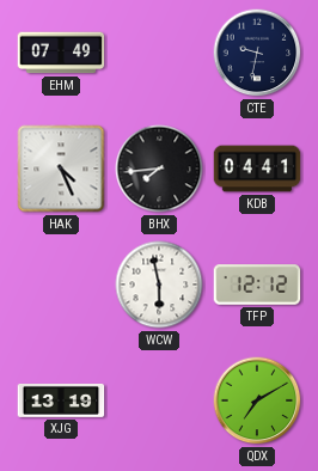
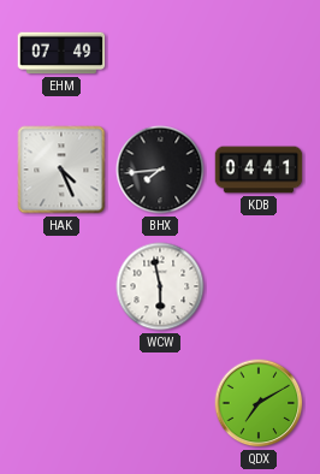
CTE: 9:32 -> none
TFP: 12:12 -> none
XJG: 13:19 -> none
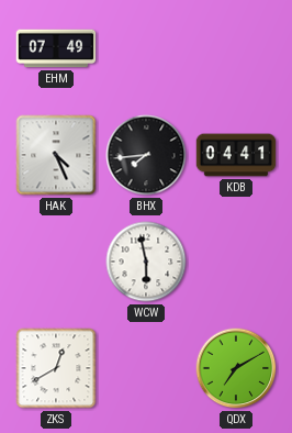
ZKS: none -> 12:40
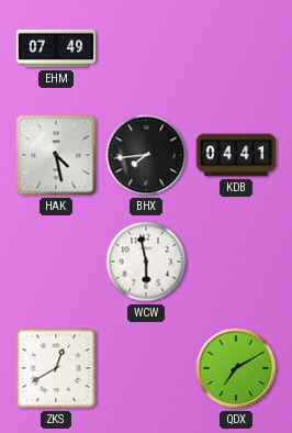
HAK: 4:26 -> 4:28
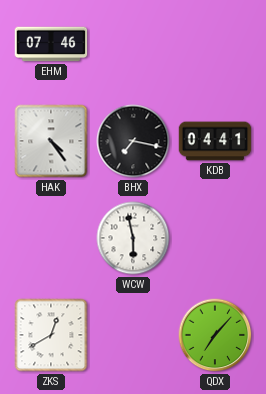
EHM: 07:49 -> 07:46
HAK: 4:28 -> 4:24
BHX: 7:44 -> 7:17
QDX: 7:10 -> 7:07
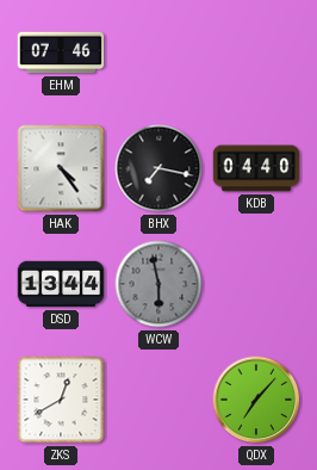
KDB: 04:41 -> 04:40
DSD: none -> 13:44
WCW dial: white -> grey
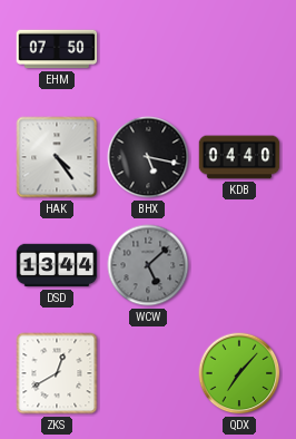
EHM: 07:46 -> 07:50
BHX: 7:17 -> 5:17
WCW: 5:58 -> 5:08
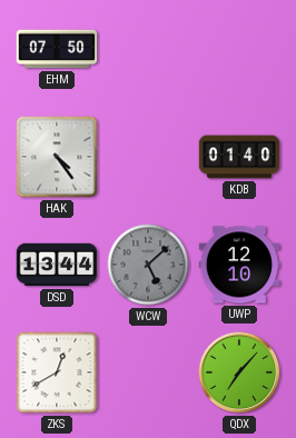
BHX: 5:17 -> none
KDB: 04:40 -> 01:40
UWP: none -> 12:10
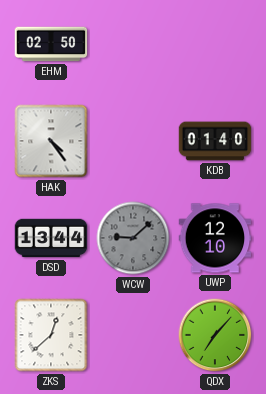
EHM: 07:50 -> 02:50
WCW: 5:08 -> 9:08
ZKS: 12:40 -> 12:38
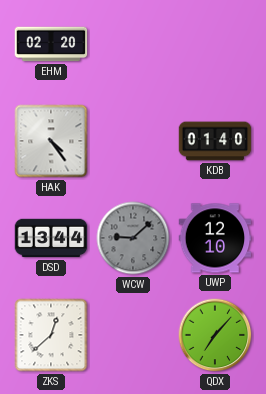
EHM: 02:50 -> 02:20
